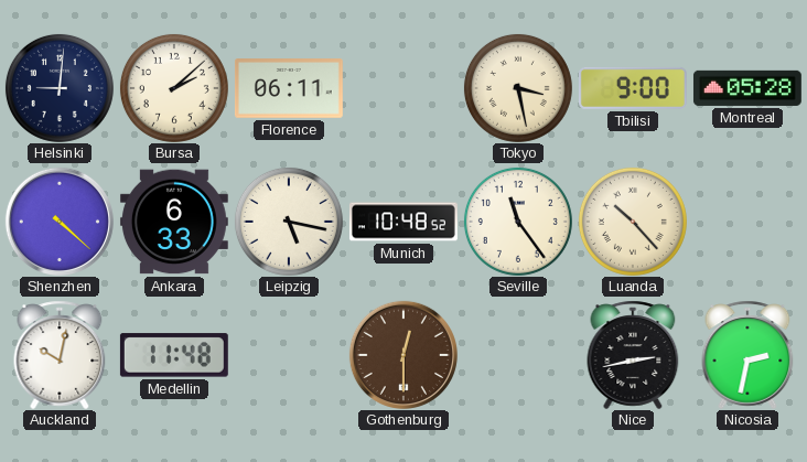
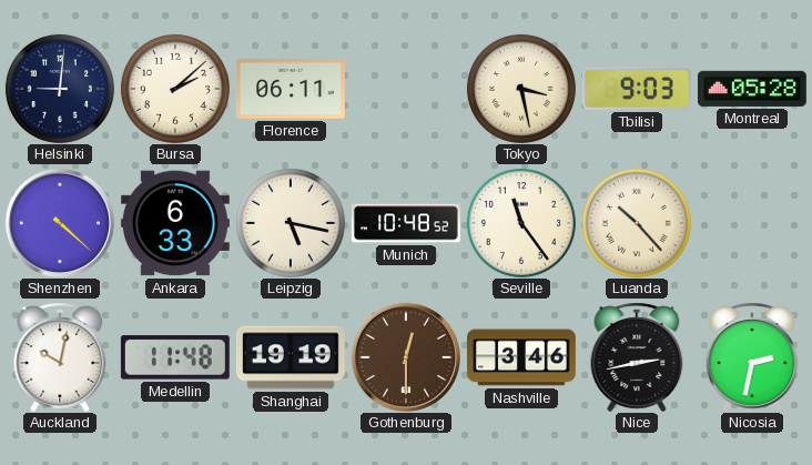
Tbilisi: 9:00 -> 9:03
Shanghai: none -> 19:19
Nashville: none -> 3:46
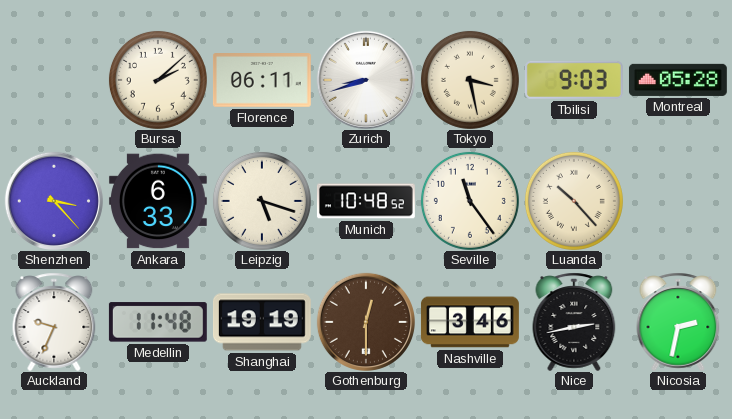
Helsinki: 9:01 -> none
Zurich: none -> 8:42
Shenzhen: 4:22 -> 3:23
Leipzig: 5:17 -> 5:18
Auckland: 10:02 -> 9:34
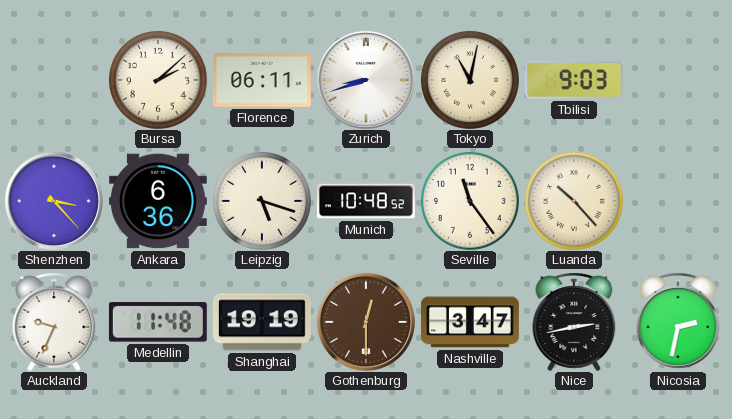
Tokyo: 3:28 -> 11:02
Montreal: 05:28 -> none
Ankara: 6:33 -> 6:36
Nashville: 3:46 -> 3:47
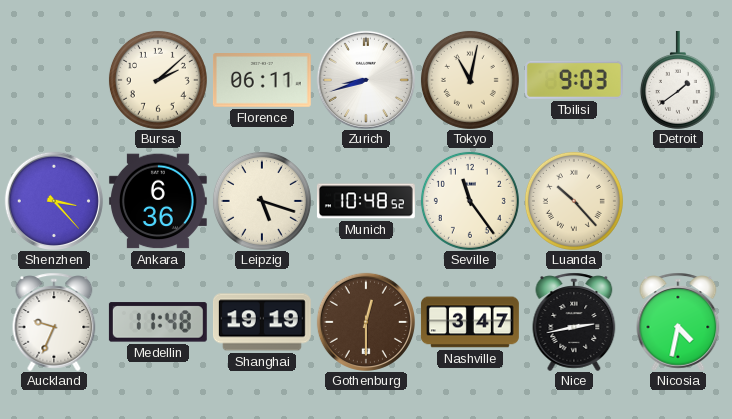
Detroit: none -> 1:39
Nicosia: 2:32 -> 4:32
